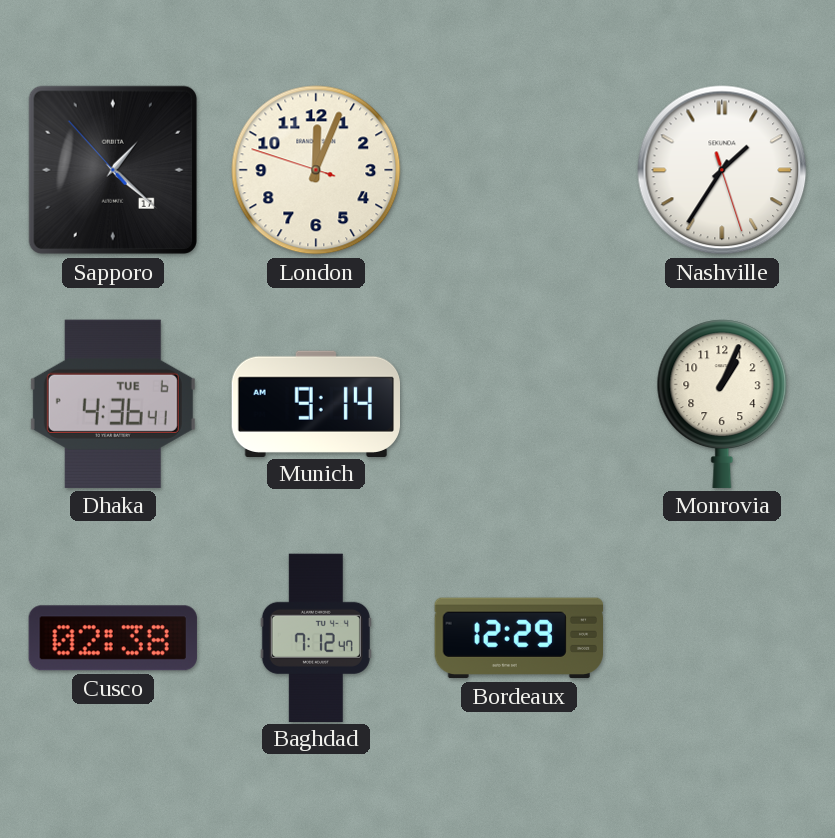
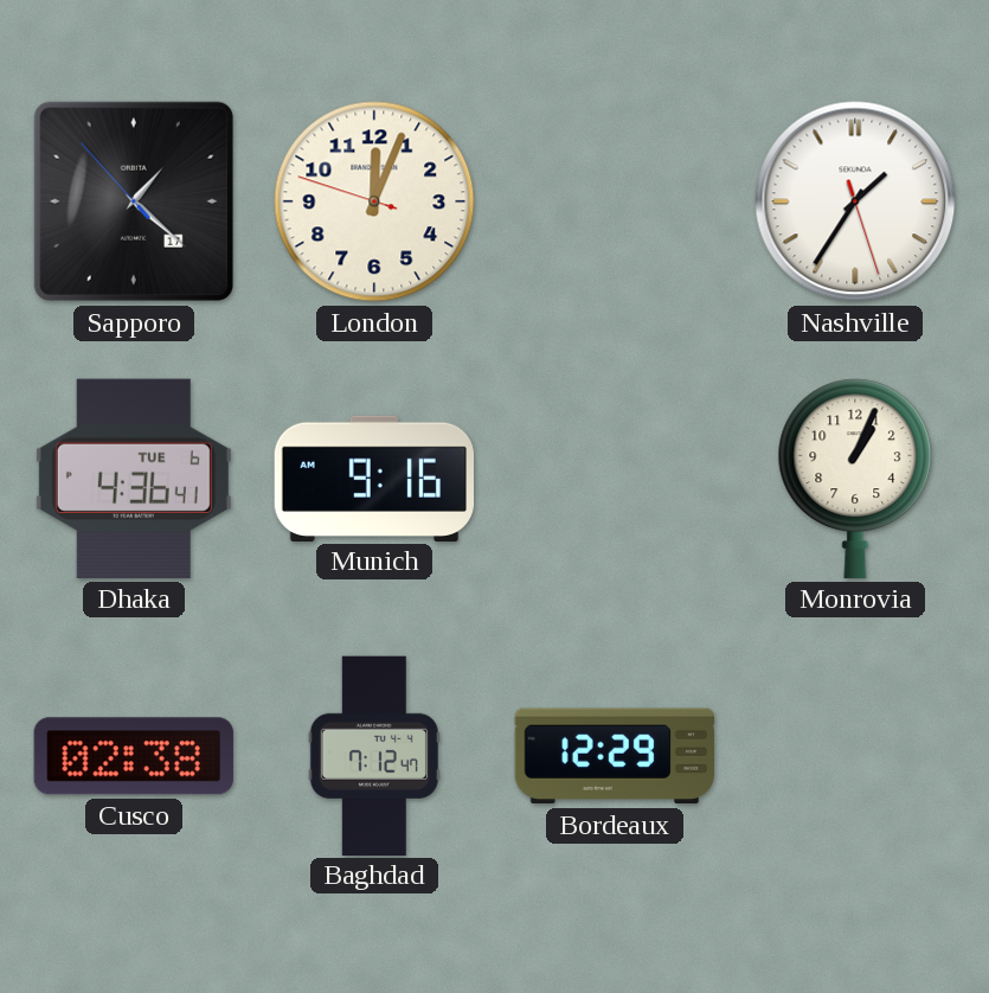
Munich: 9:14 -> 9:16
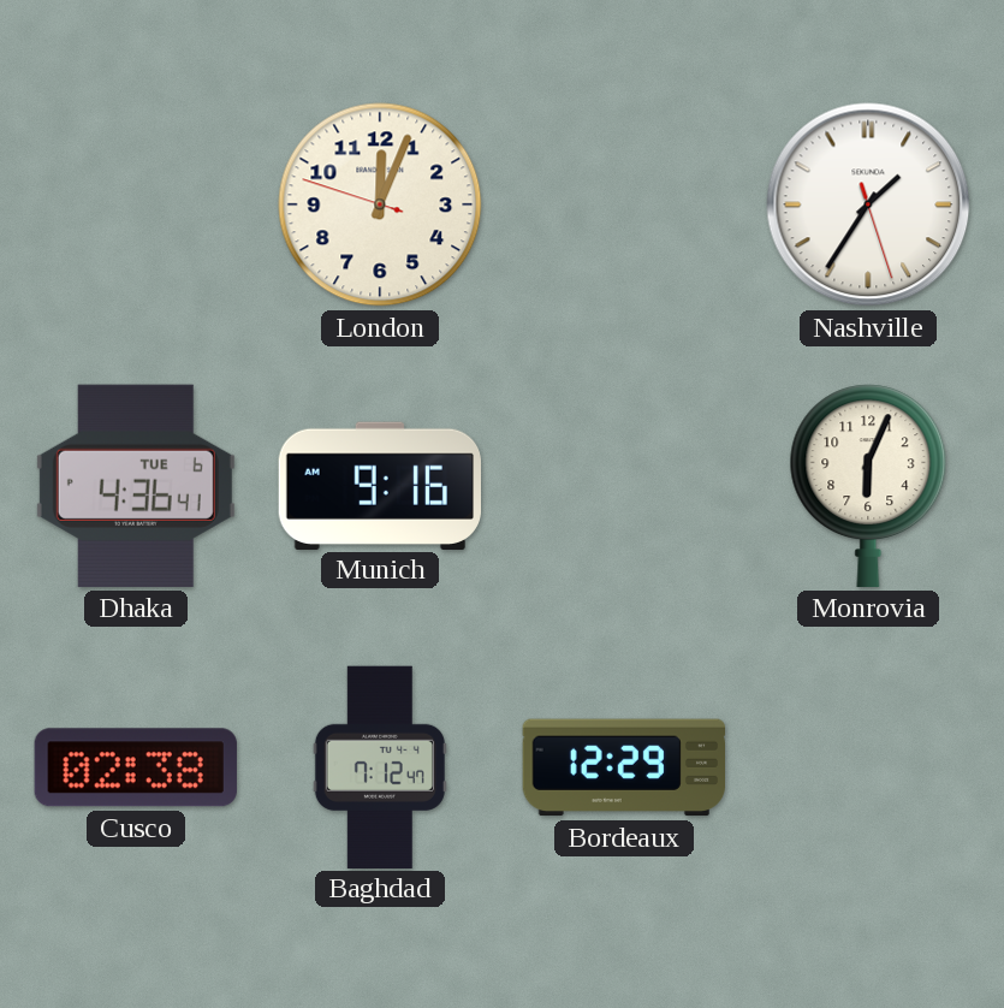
Sapporo: 1:21 -> none
Monrovia: 1:04 -> 6:04
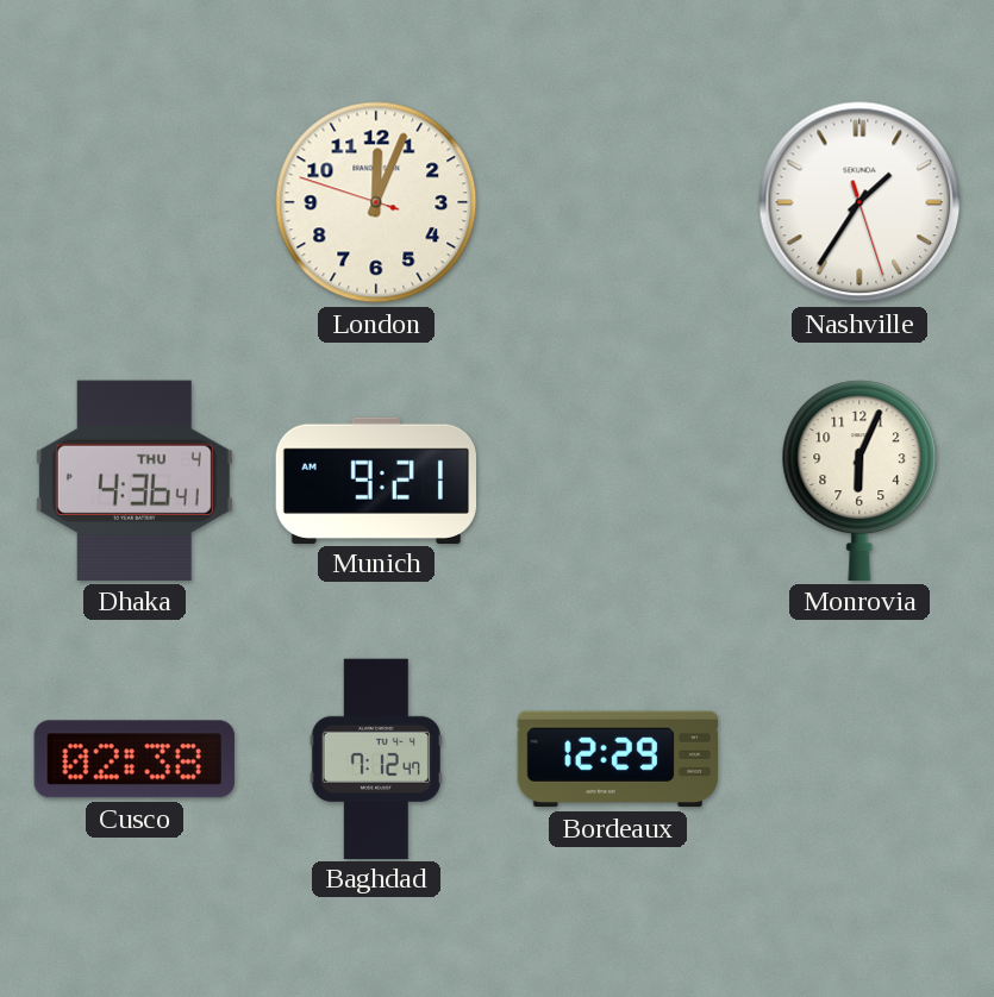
Dhaka date: TUE 6 -> THU 4
Munich: 9:16 -> 9:21
